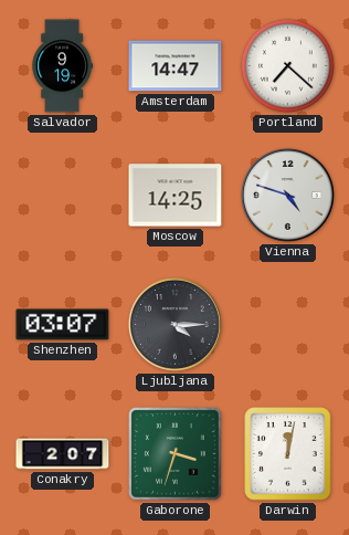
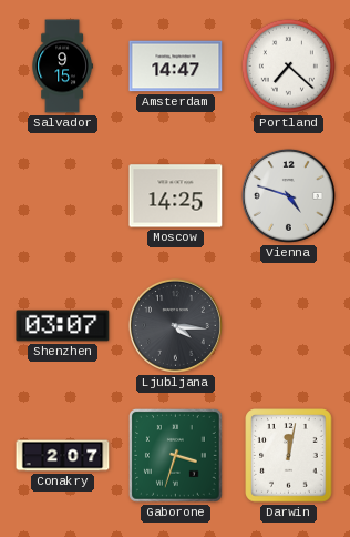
Salvador: 9:19 -> 9:15
Ljubljana: 4:15 -> 4:16
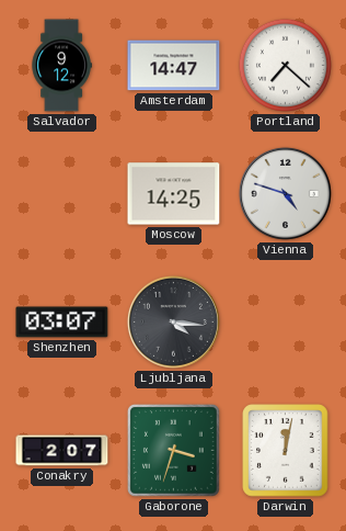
Salvador: 9:15 -> 9:12
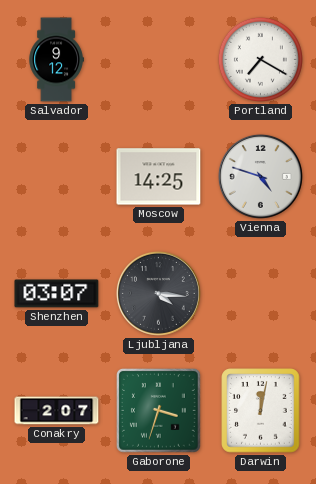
Amsterdam: 14:47 -> none
Portland: 7:22 -> 7:20
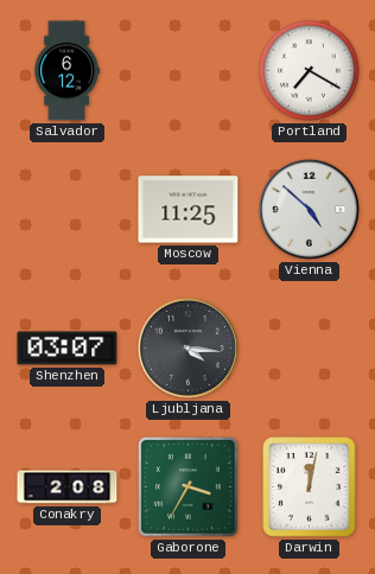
Salvador: 9:12 -> 6:12
Moscow: 14:25 -> 11:25
Vienna: 4:48 -> 4:52
Conakry: 2:07 -> 2:08
Gaborone: 3:33 -> 3:35
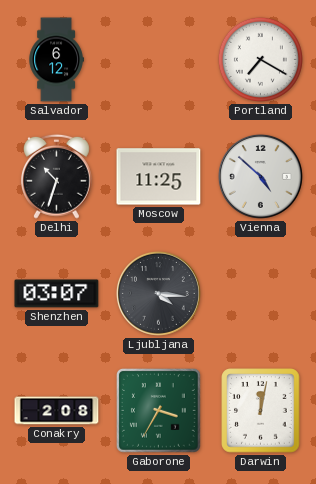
Delhi: none -> 10:33
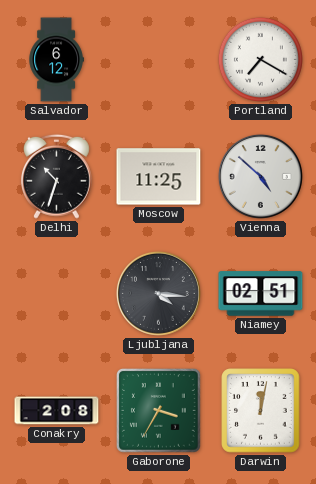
Shenzhen: 03:07 -> none
Niamey: none -> 02:51
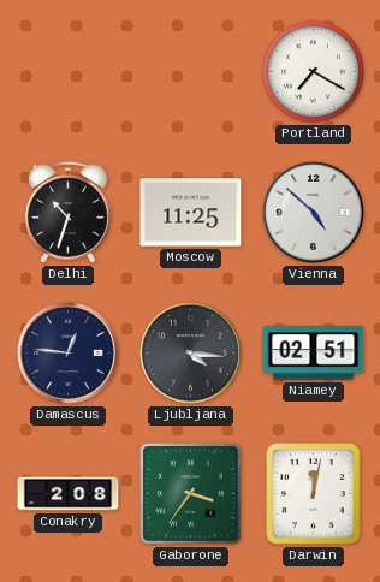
Salvador: 6:12 -> none
Damascus: none -> 12:46
Gaborone: 3:35 -> 3:36
